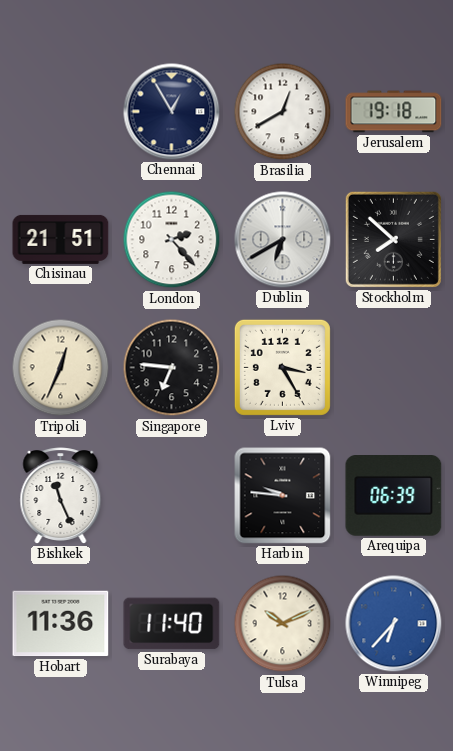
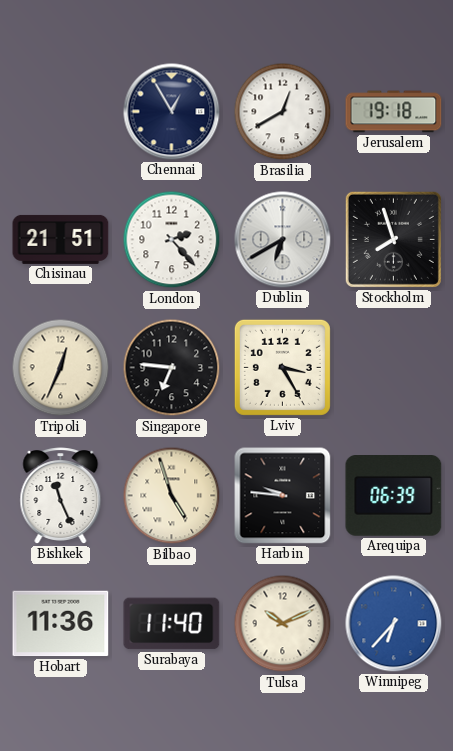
Stockholm: 7:52 -> 7:57
Bilbao: none -> 4:57
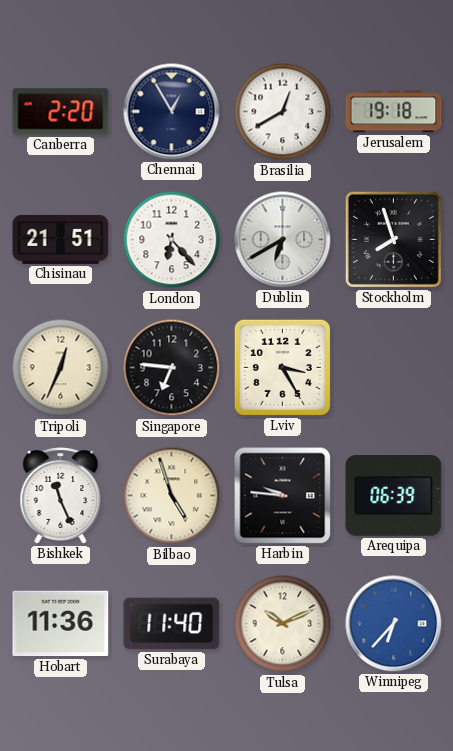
Canberra: none -> 2:20
London: 2:23 -> 6:23
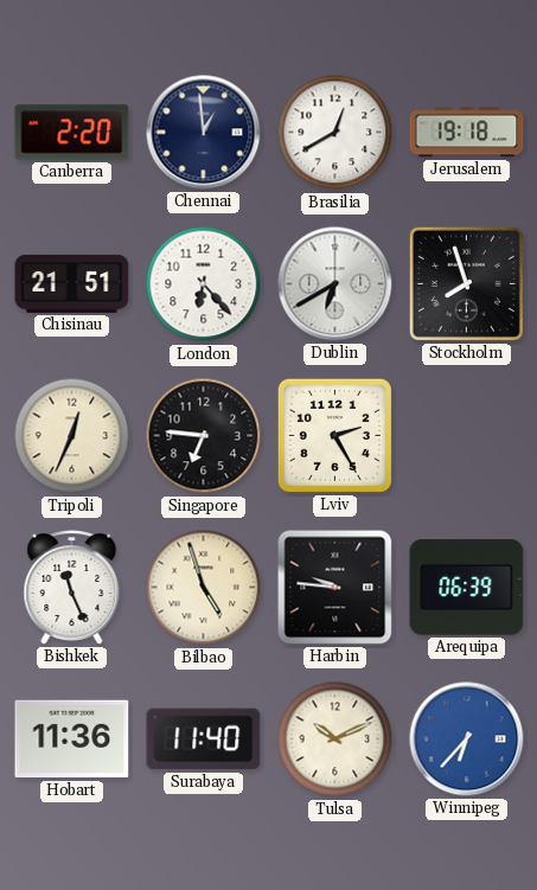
Chennai: 12:55 -> 12:59
Lviv: 3:25 -> 2:25
